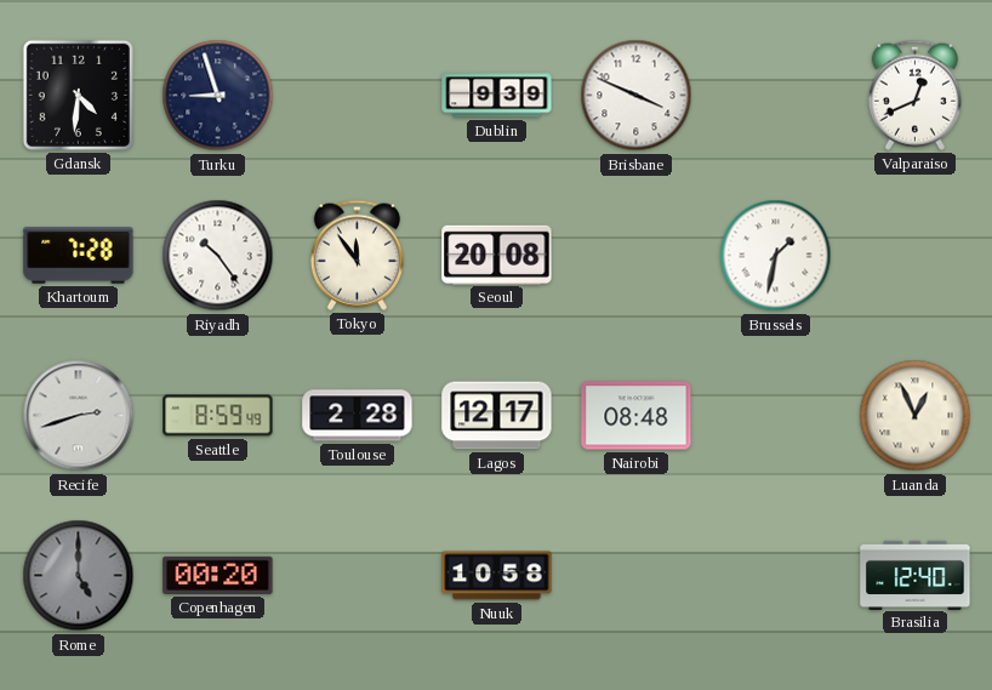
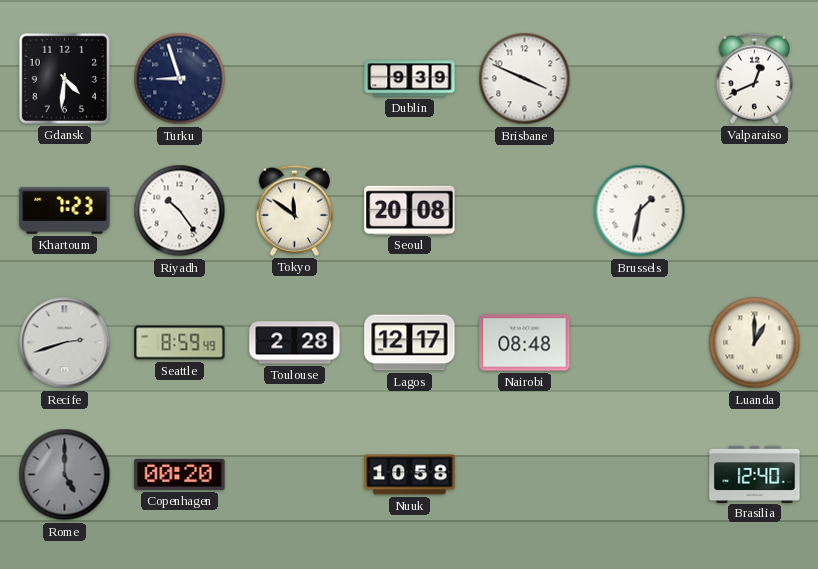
Khartoum: 7:28 -> 7:23
Tokyo: 11:54 -> 11:51
Luanda: 12:56 -> 1:00
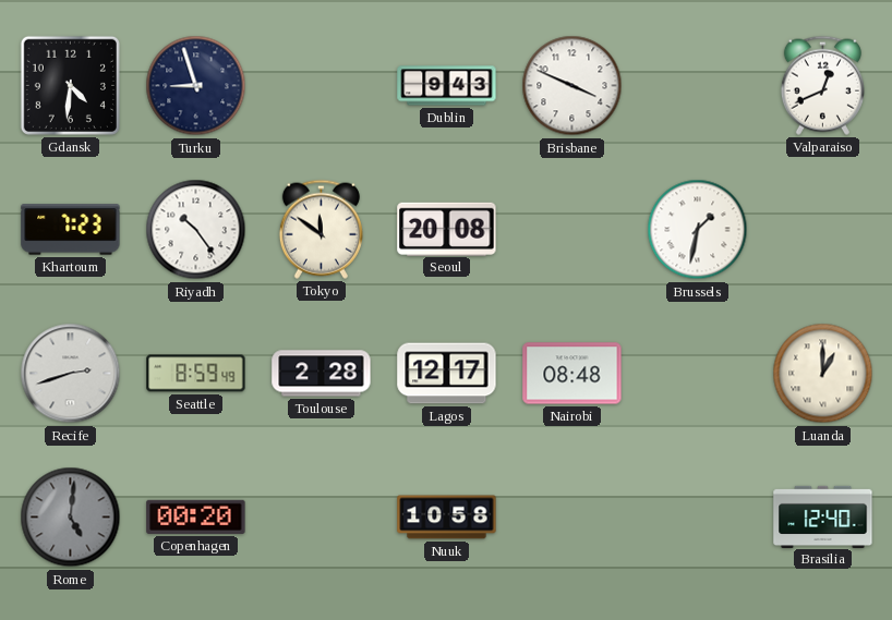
Dublin: 9:39 -> 9:43
Rome: 5:00 -> 5:01
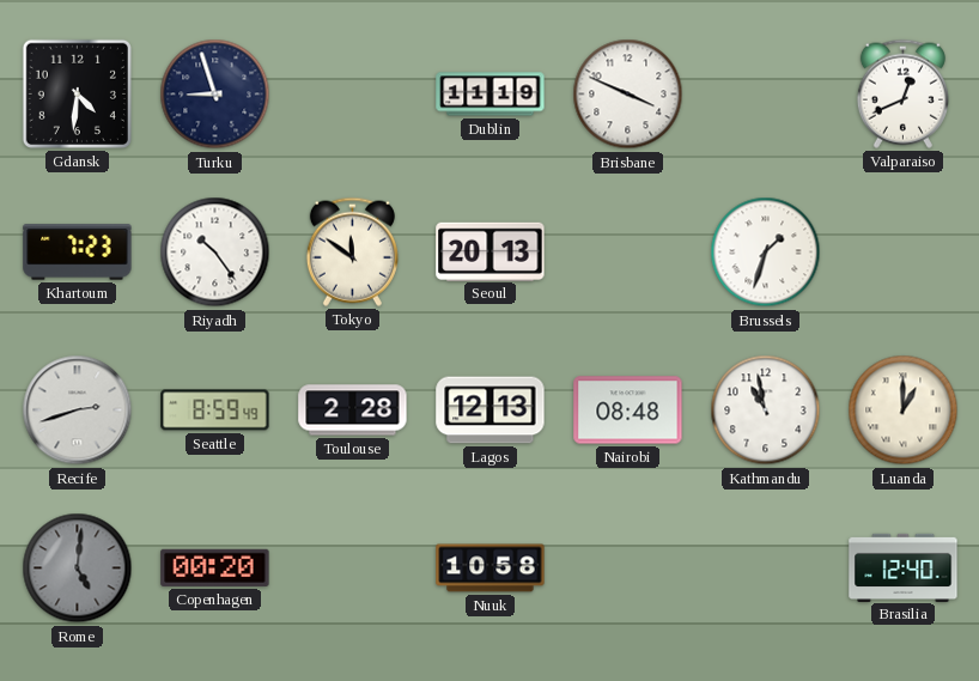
Dublin: 9:43 -> 11:19
Seoul: 20:08 -> 20:13
Brussels: 1:32 -> 1:33
Lagos: 12:17 -> 12:13
Kathmandu: none -> 10:58
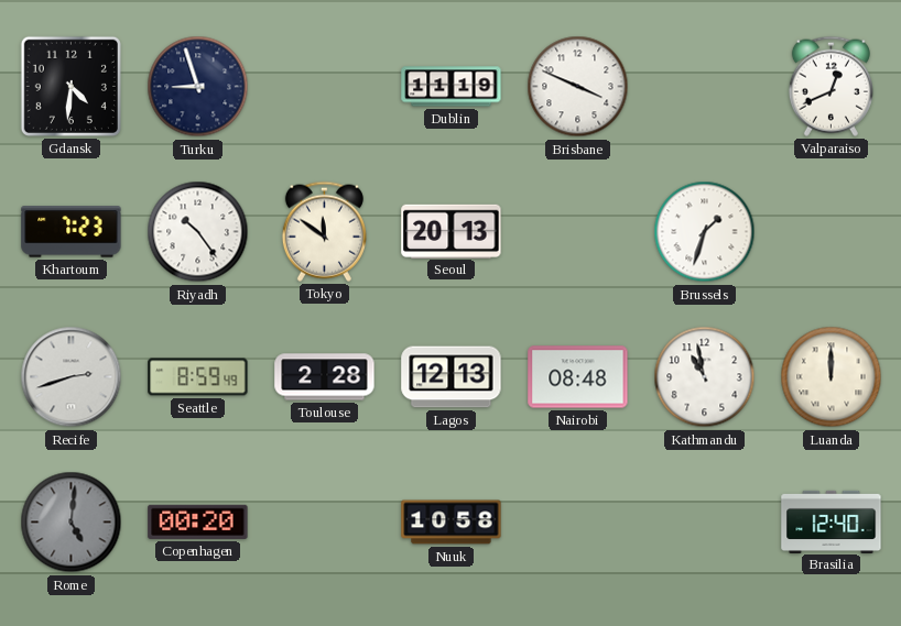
Luanda: 1:00 -> 12:00
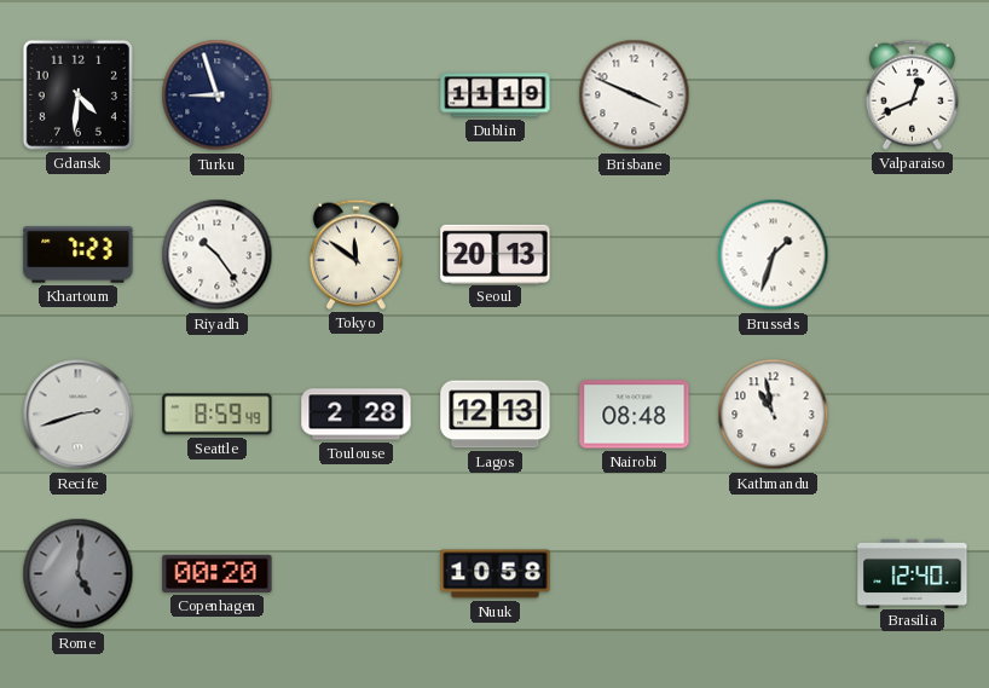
Luanda: 12:00 -> none
